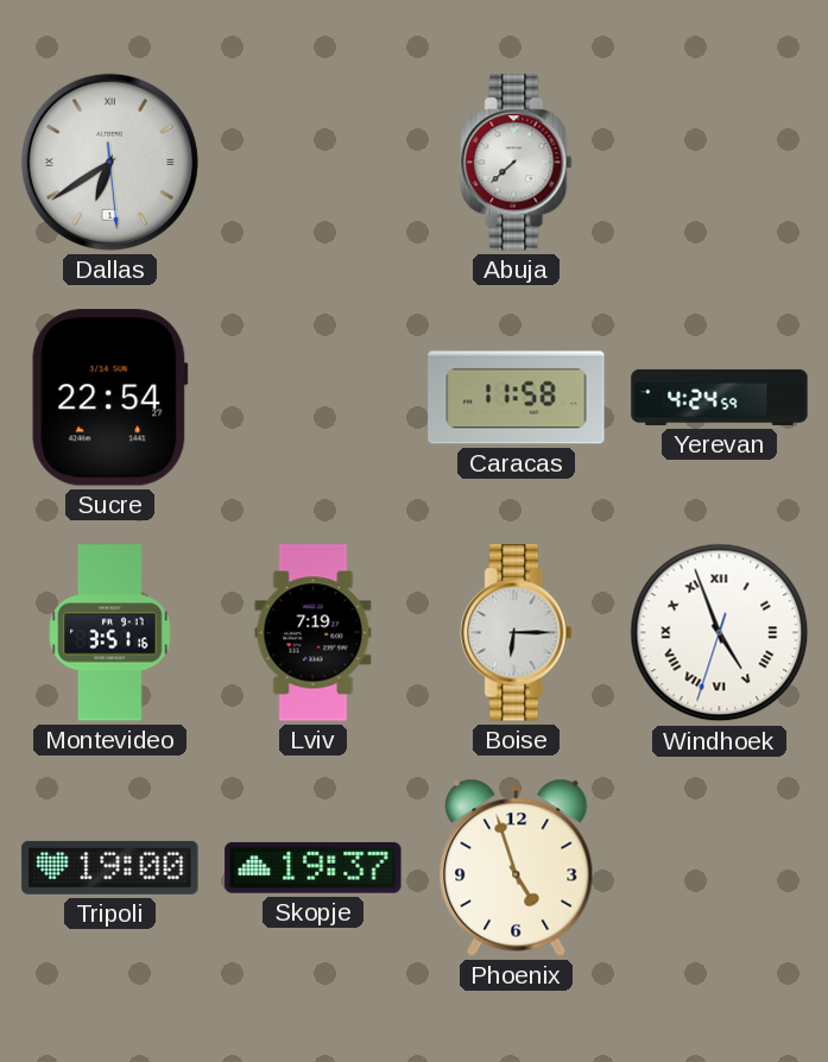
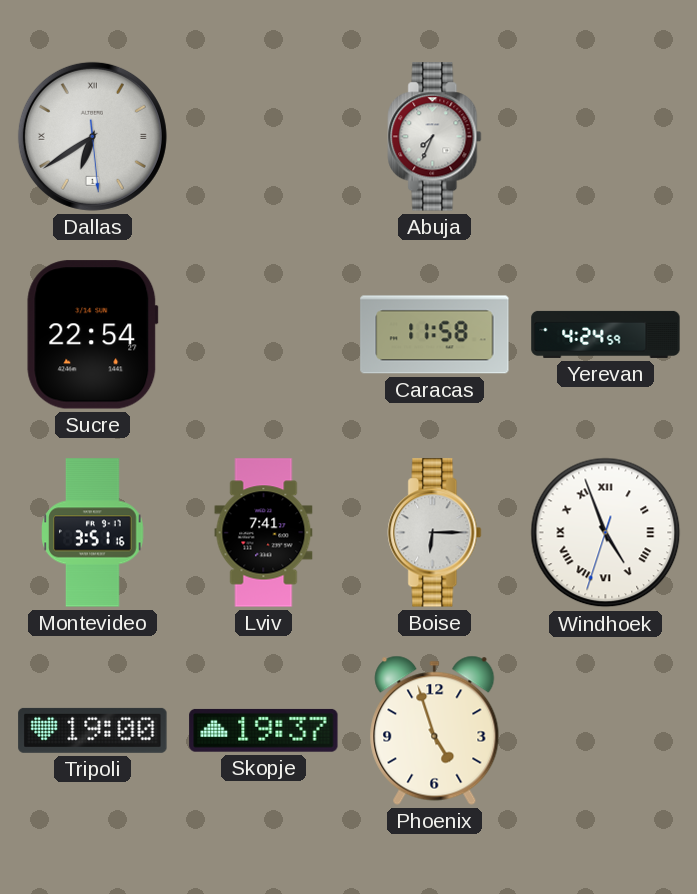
Abuja: 7:38 -> 7:34
Lviv: 7:19 -> 7:41
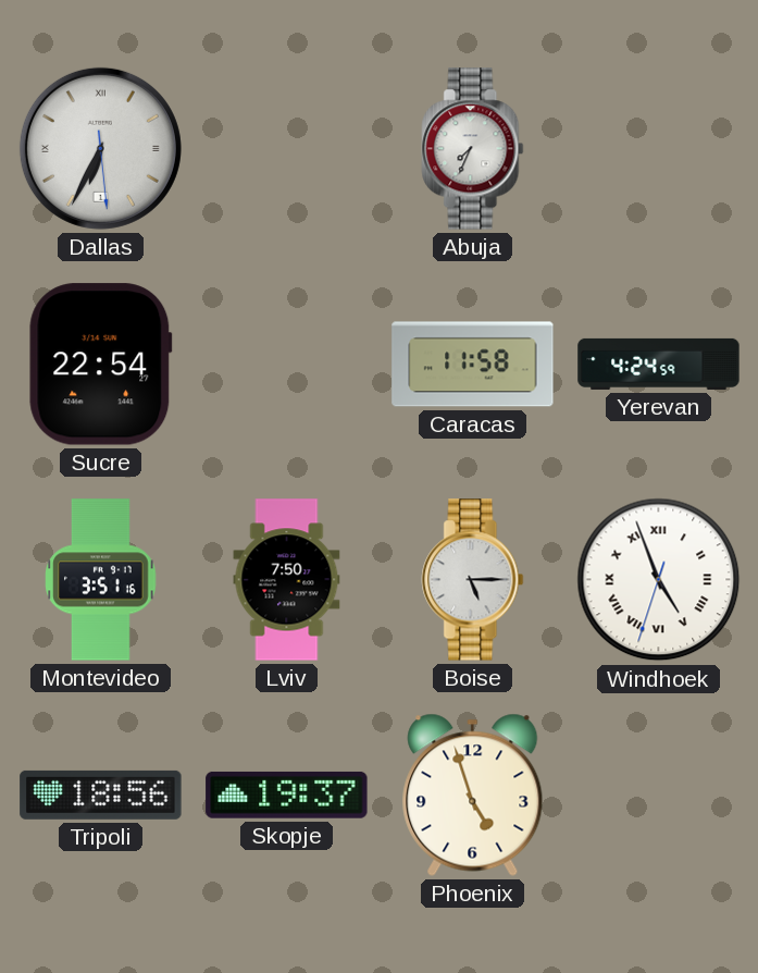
Dallas: 6:39 -> 6:34
Lviv: 7:41 -> 7:50
Boise: 6:15 -> 5:15
Tripoli: 19:00 -> 18:56
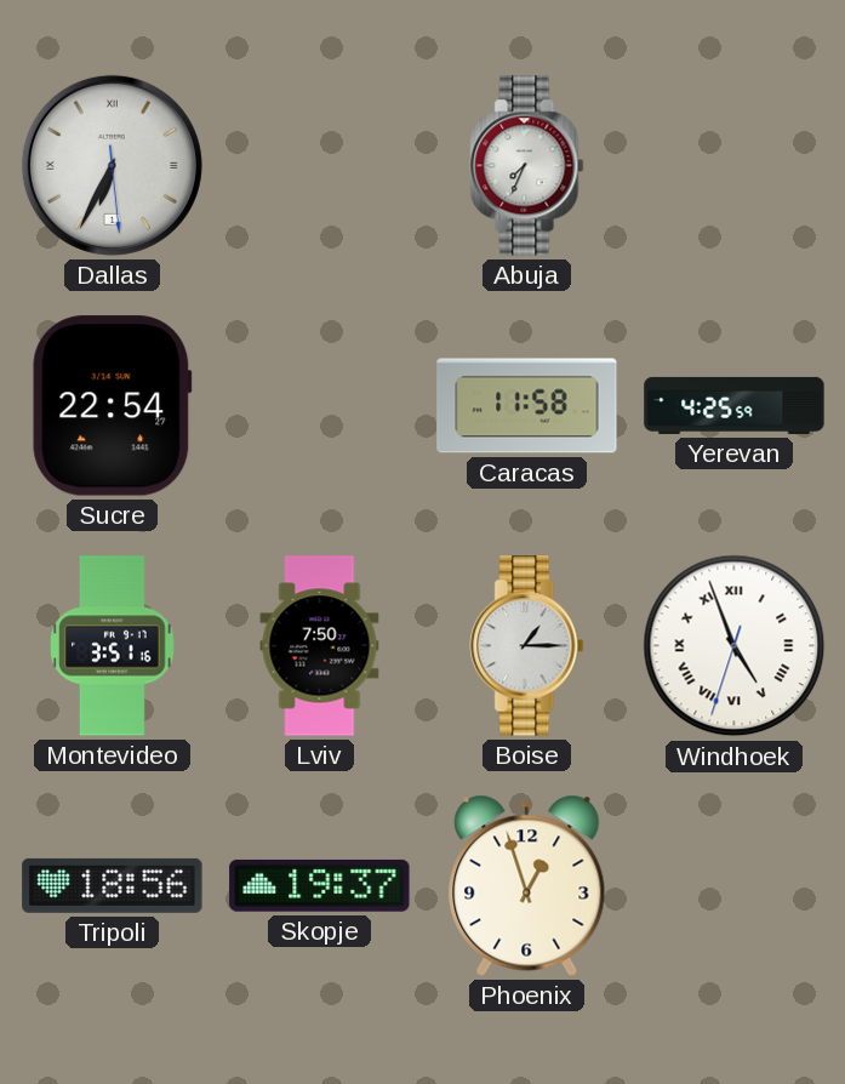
Yerevan: 4:24 -> 4:25
Boise: 5:15 -> 1:15
Phoenix: 4:57 -> 12:57
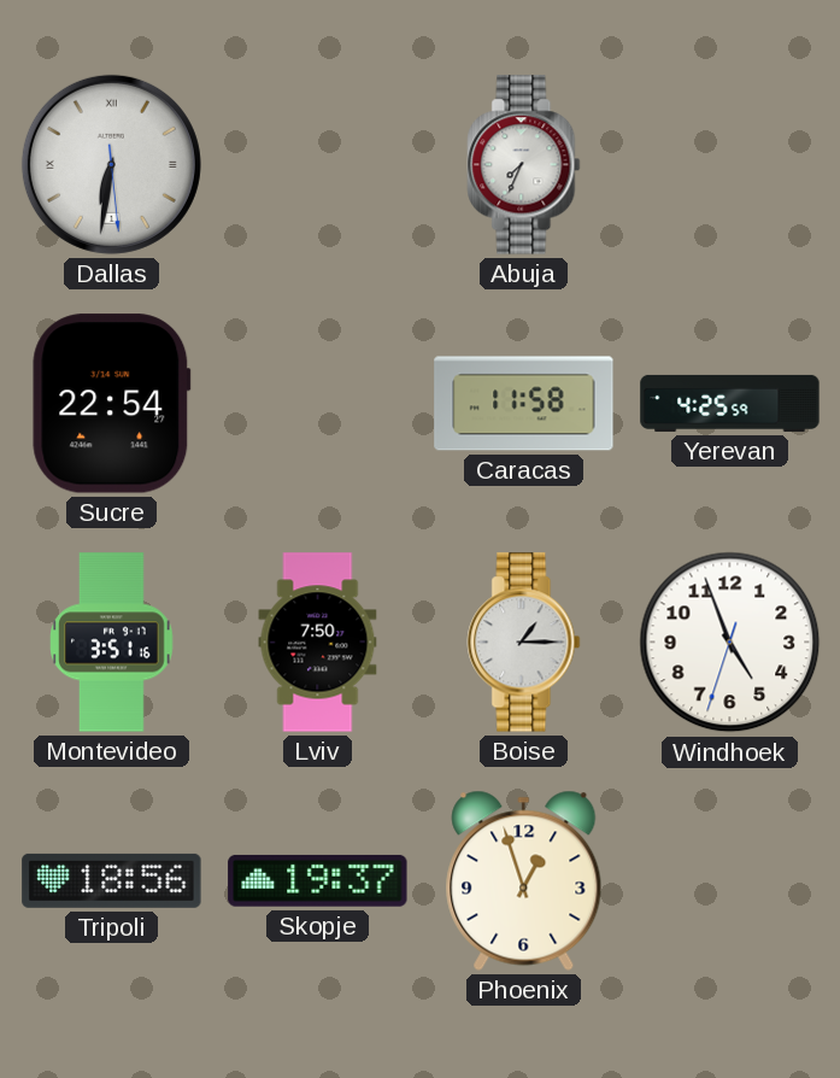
Dallas: 6:34 -> 6:31
Windhoek numerals: Roman -> Arabic
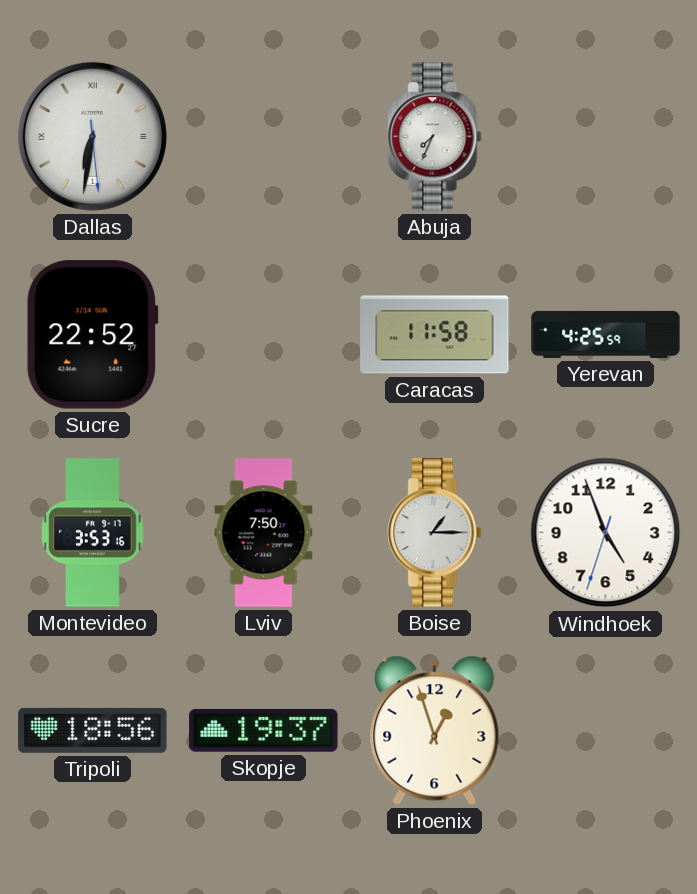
Sucre: 22:54 -> 22:52
Montevideo: 3:51 -> 3:53
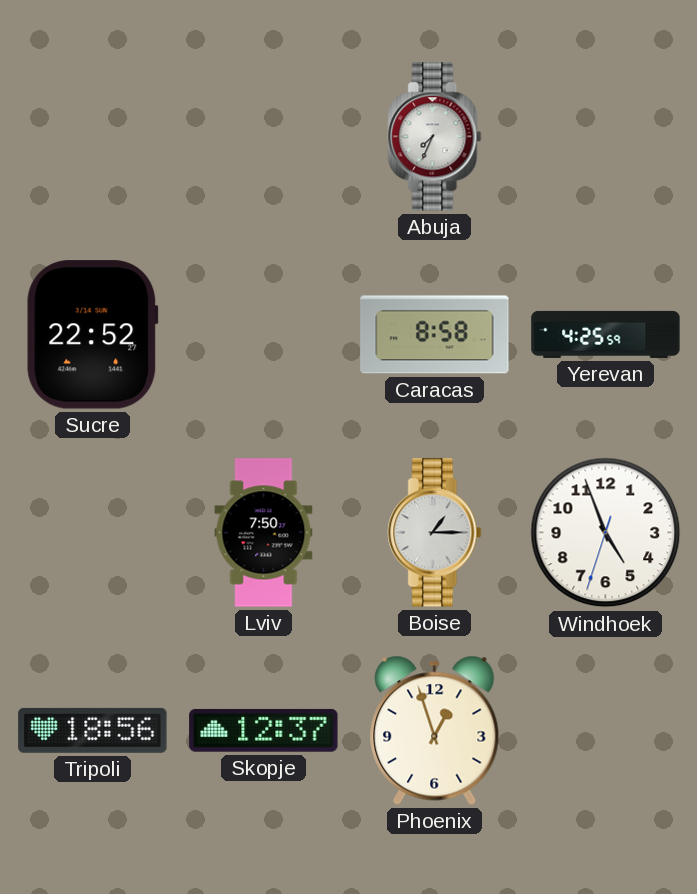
Dallas: 6:31 -> none
Caracas: 11:58 -> 8:58
Montevideo: 3:53 -> none
Skopje: 19:37 -> 12:37
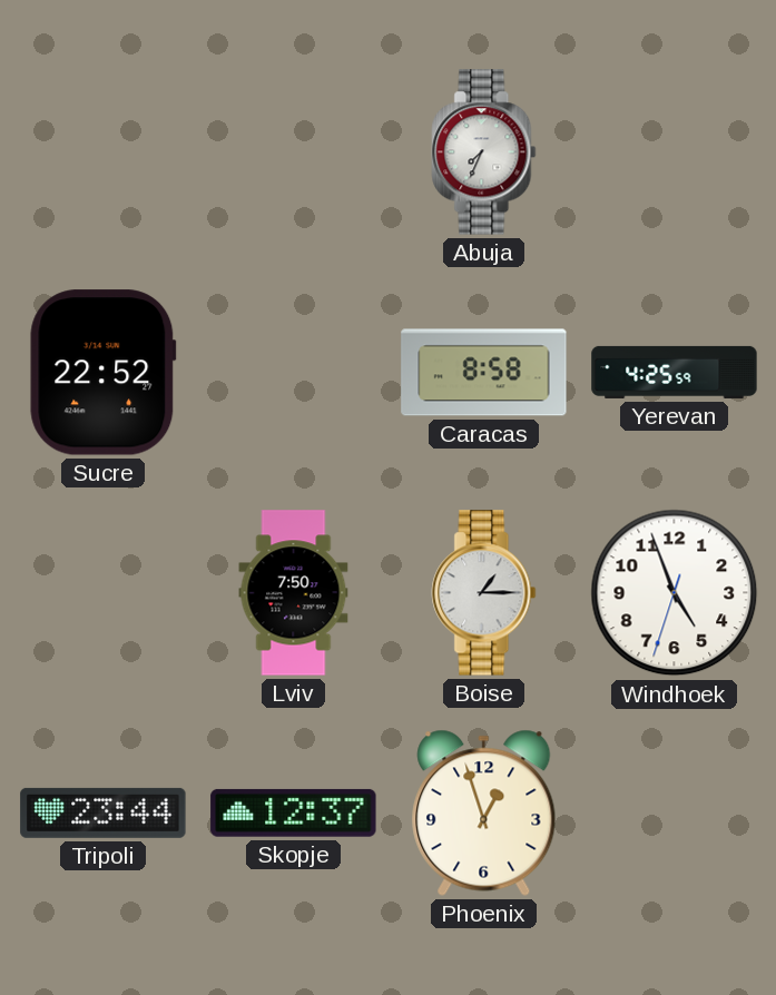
Tripoli: 18:56 -> 23:44
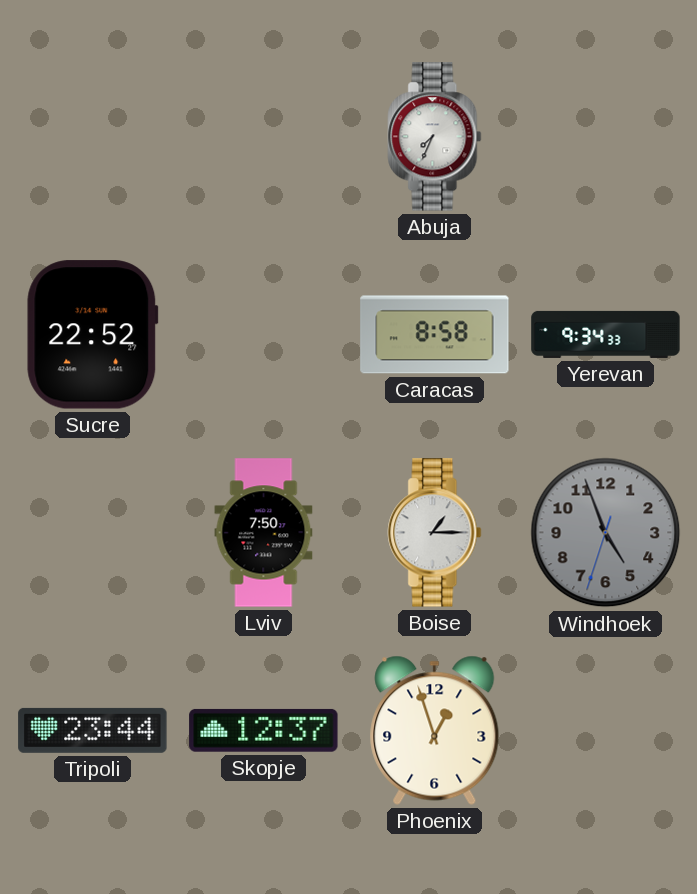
Yerevan: 4:25 -> 9:34
Windhoek dial: white -> grey
